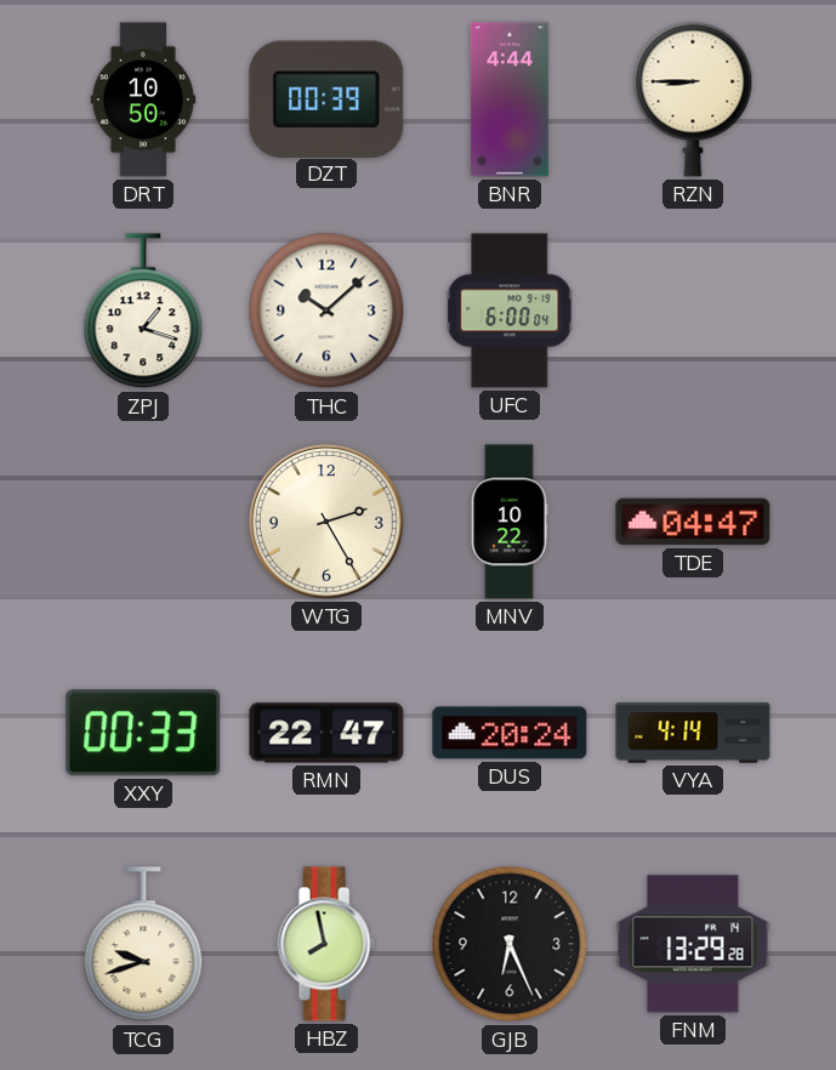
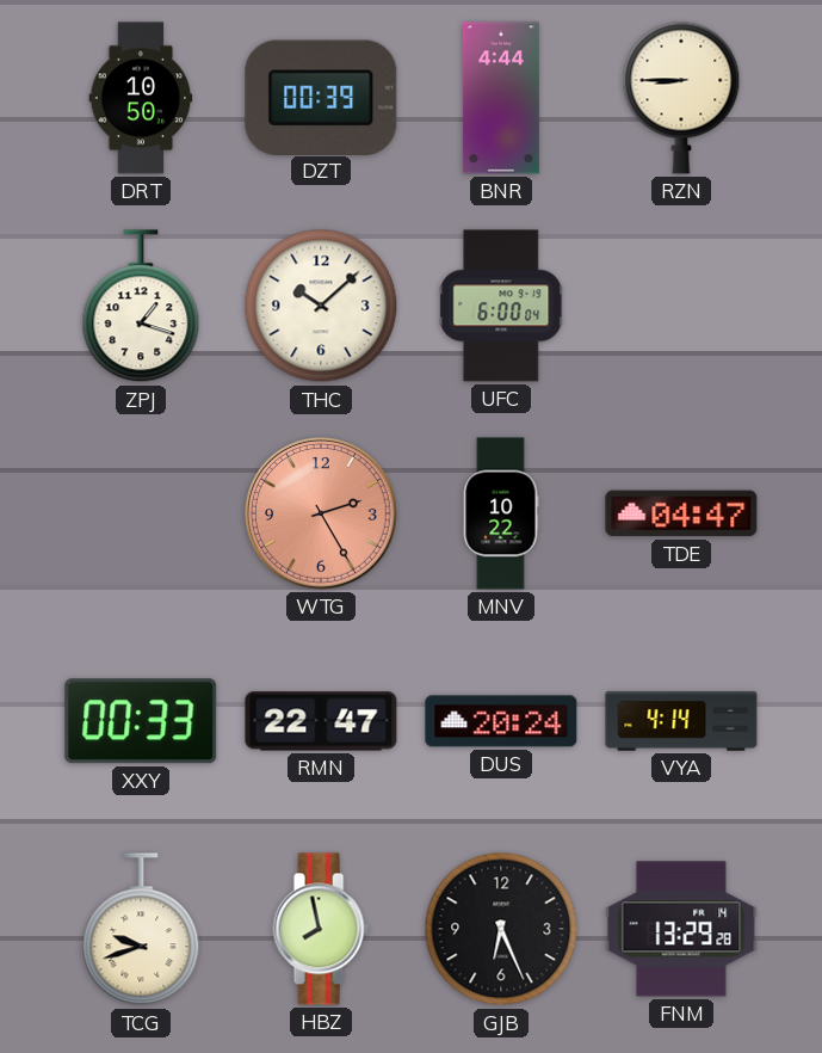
WTG dial: cream -> salmon
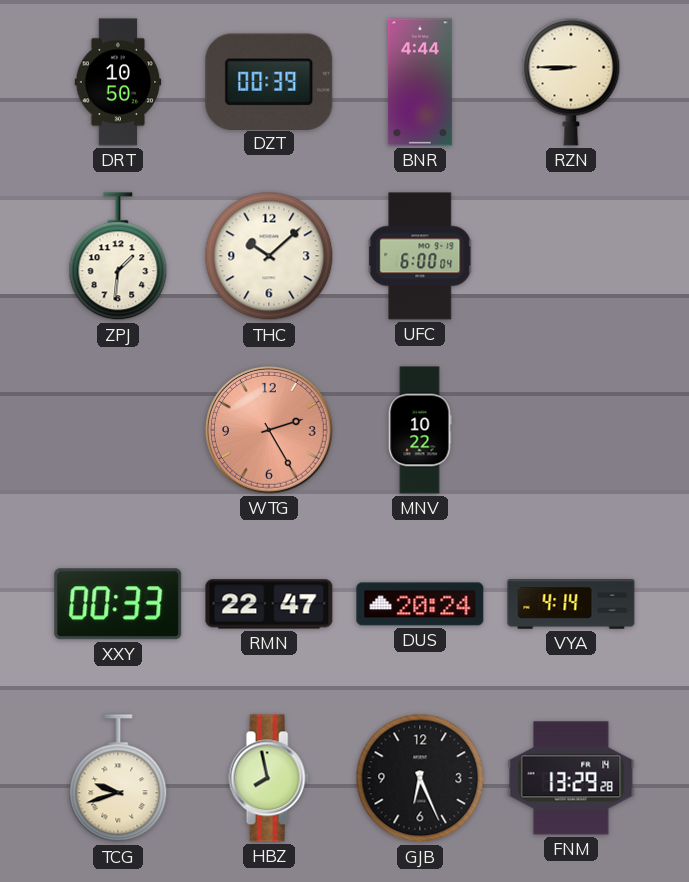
ZPJ: 1:18 -> 1:31
TDE: 04:47 -> none
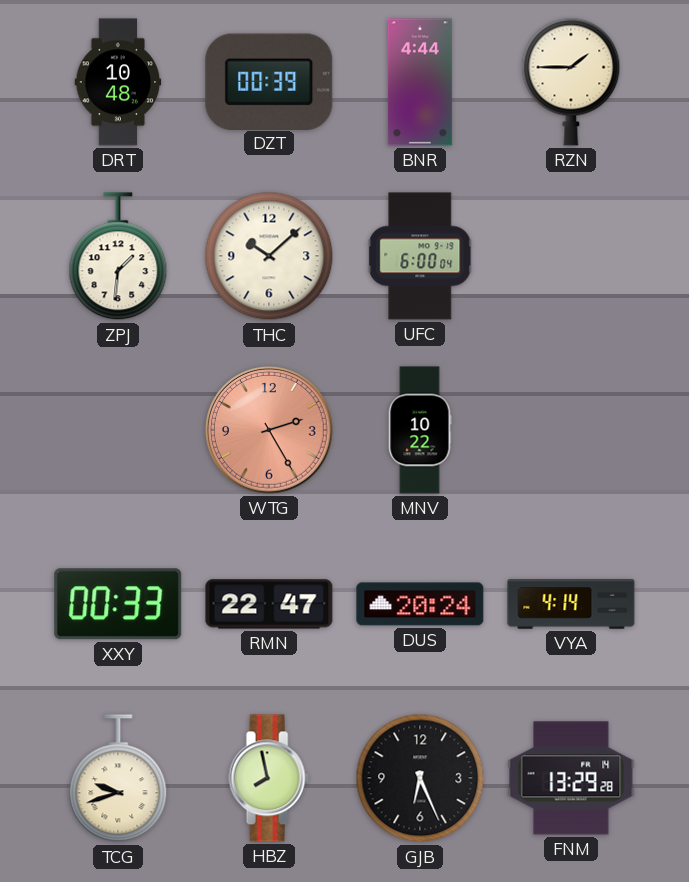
DRT: 10:50 -> 10:48
RZN: 8:45 -> 1:45
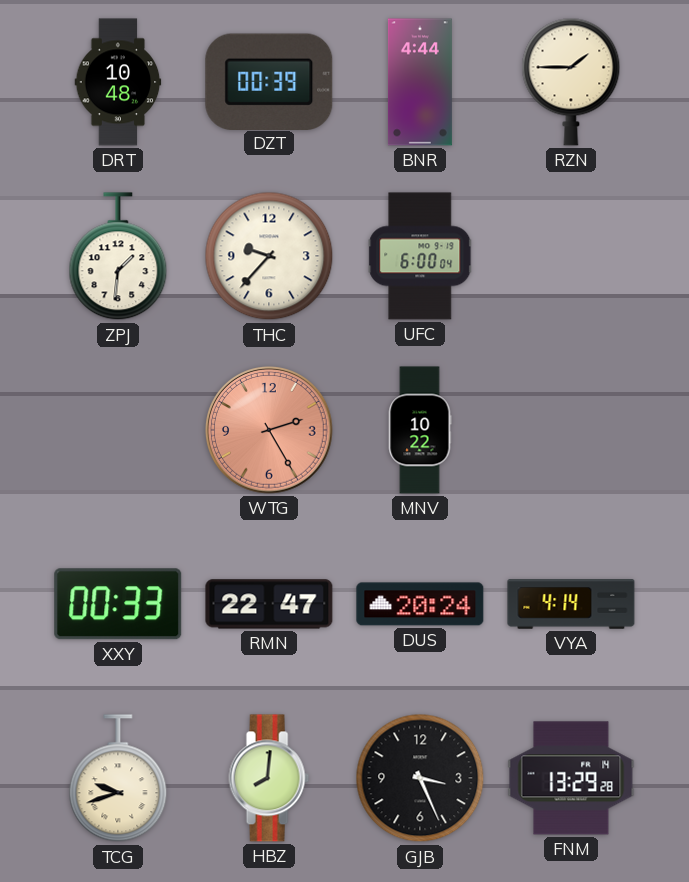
THC: 10:08 -> 9:37
HBZ: 7:58 -> 8:01
GJB: 6:26 -> 3:26
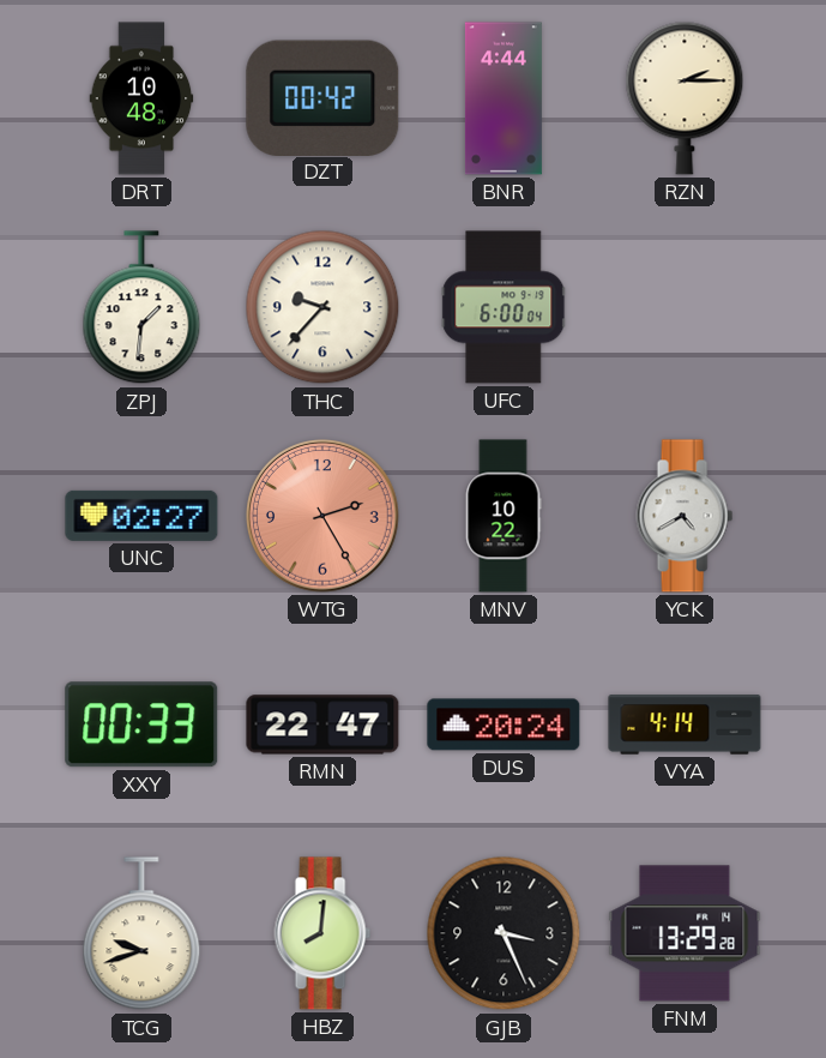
DZT: 00:39 -> 00:42
RZN: 1:45 -> 2:15
UNC: none -> 02:27
YCK: none -> 4:40
